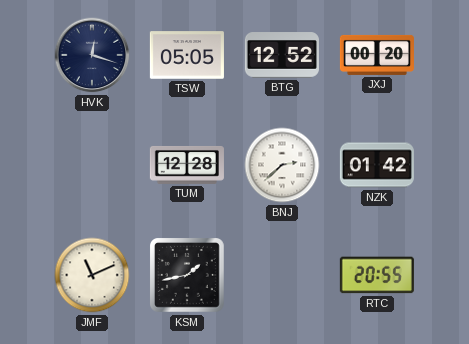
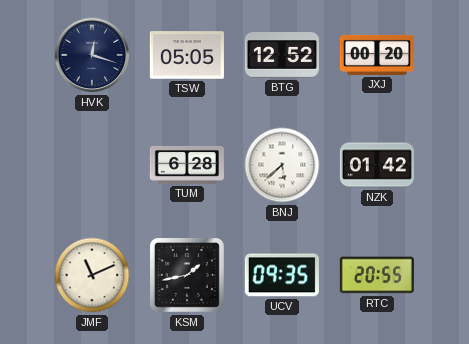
TUM: 12:28 -> 6:28
BNJ: 2:38 -> 5:38
UCV: none -> 09:35
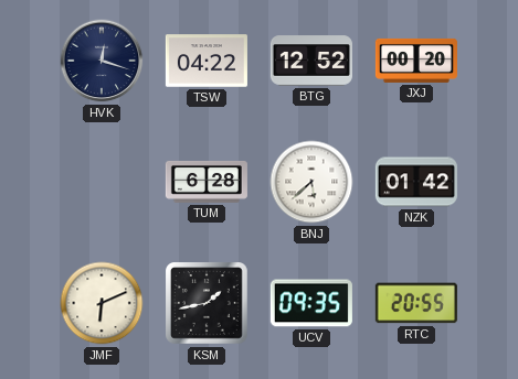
TSW: 05:05 -> 04:22
JMF: 11:11 -> 6:11
